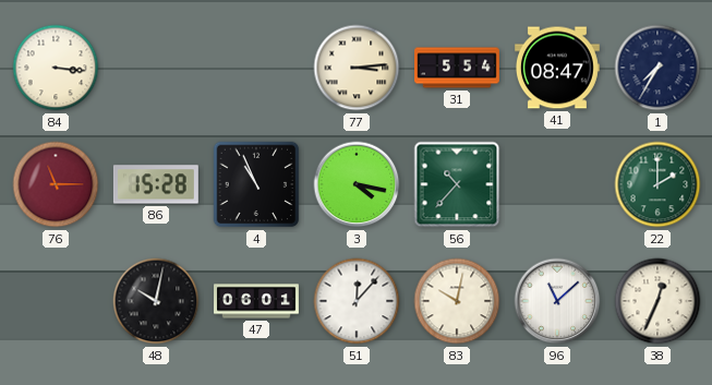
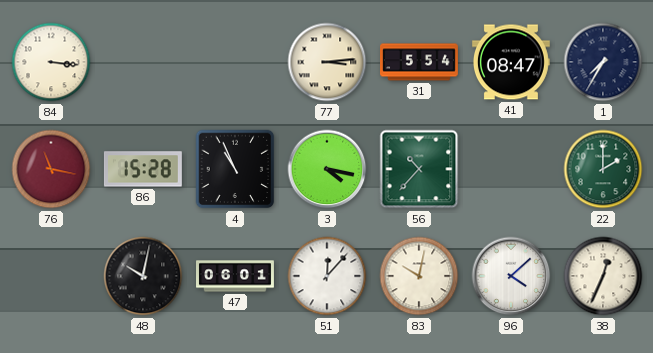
76: 11:15 -> 11:17
96: 11:08 -> 4:08
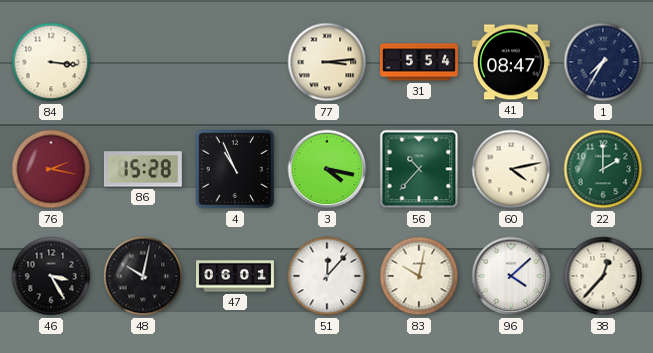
76: 11:17 -> 2:17
60: none -> 4:13
46: none -> 3:25
38: 12:34 -> 12:37
